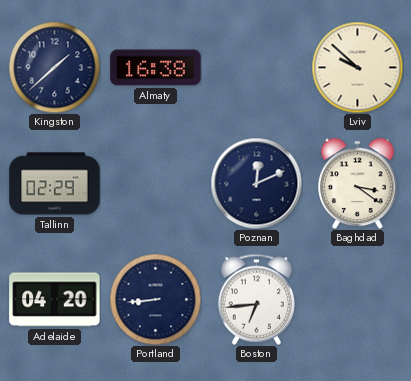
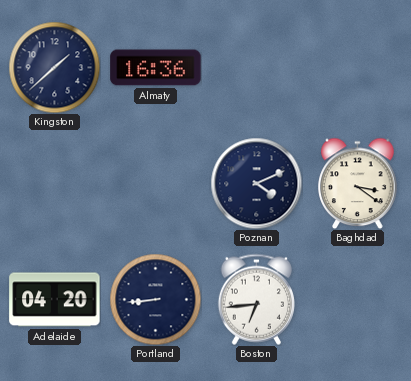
Almaty: 16:38 -> 16:36
Lviv: 9:52 -> none
Tallinn: 02:29 -> none
Poznan: 12:11 -> 4:11
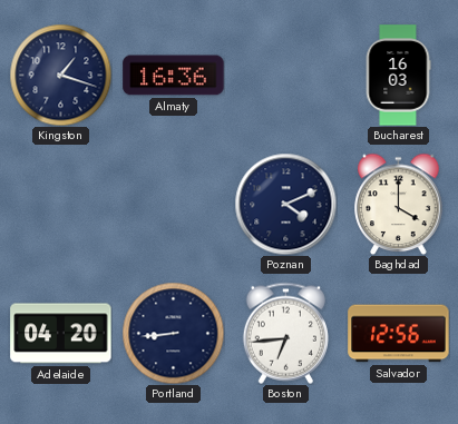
Kingston: 1:38 -> 1:18
Bucharest: none -> 16:03
Baghdad: 3:21 -> 4:00
Salvador: none -> 12:56
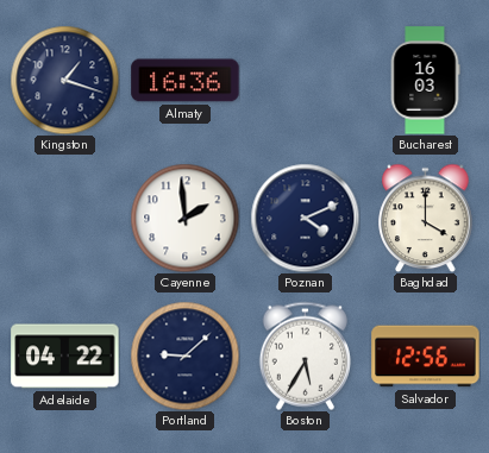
Cayenne: none -> 1:59
Adelaide: 04:20 -> 04:22
Portland: 8:44 -> 9:08
Boston: 6:44 -> 5:35
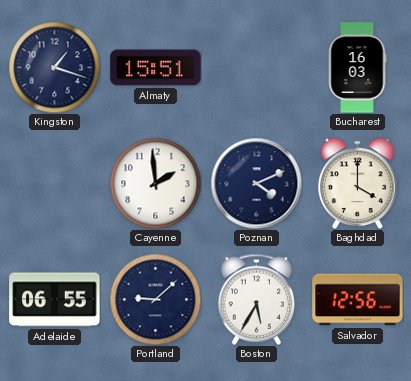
Almaty: 16:36 -> 15:51
Adelaide: 04:22 -> 06:55
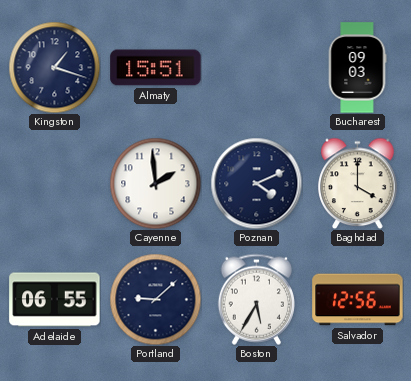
Bucharest: 16:03 -> 09:03
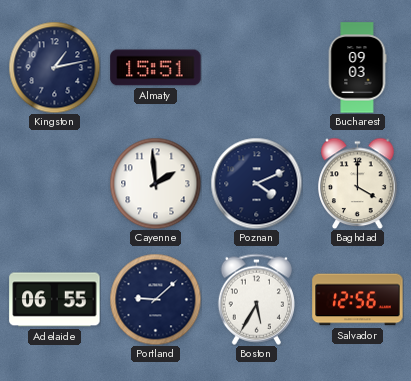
Kingston: 1:18 -> 1:13
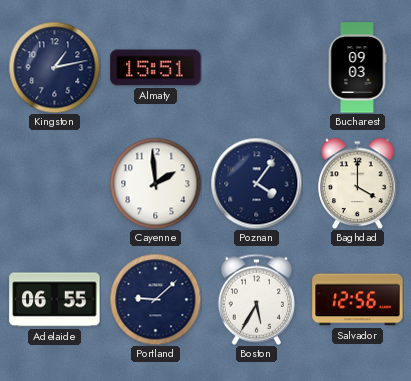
Poznan: 4:11 -> 4:06
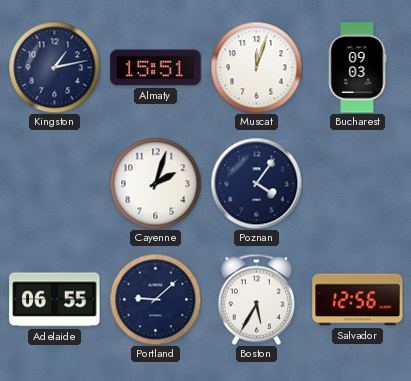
Muscat: none -> 12:03
Cayenne: 1:59 -> 2:03
Baghdad: 4:00 -> none
